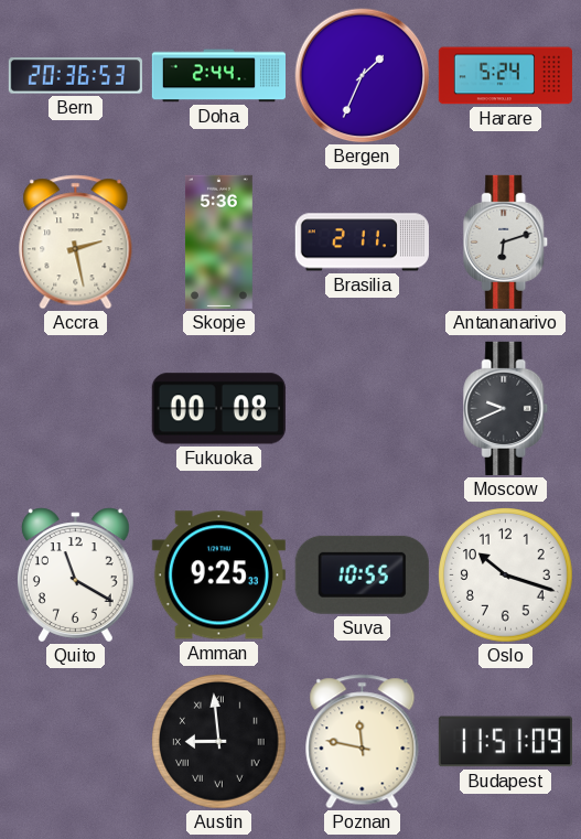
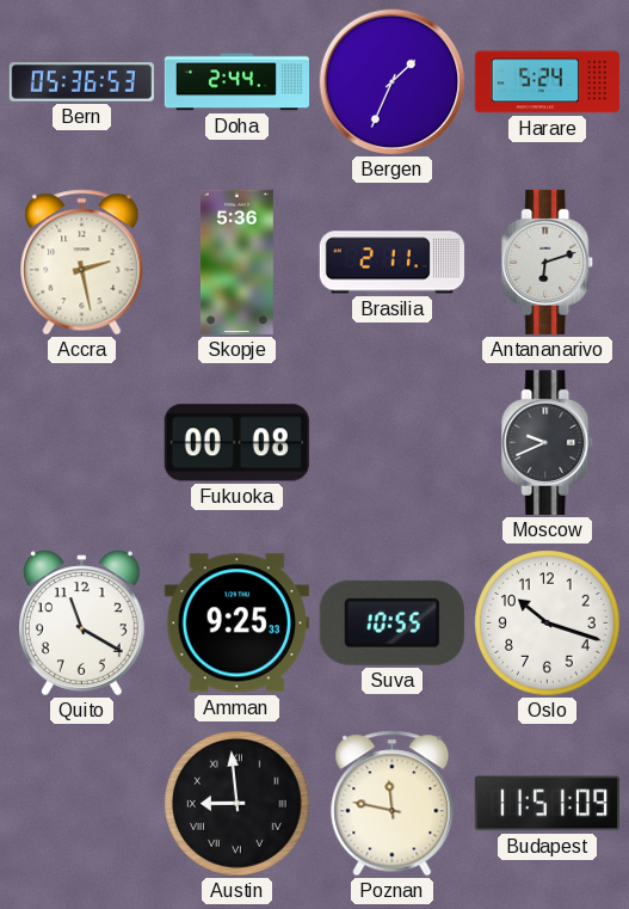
Bern: 20:36 -> 05:36
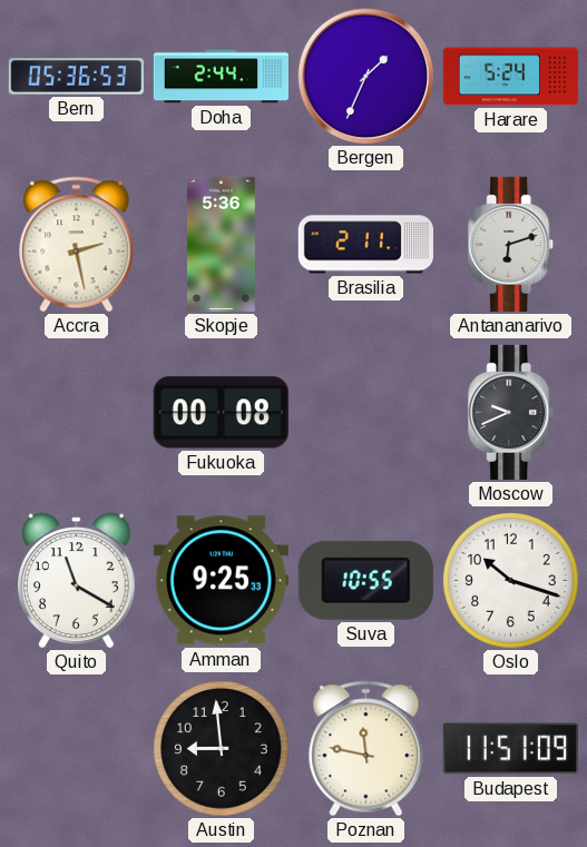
Austin numerals: Roman -> Arabic
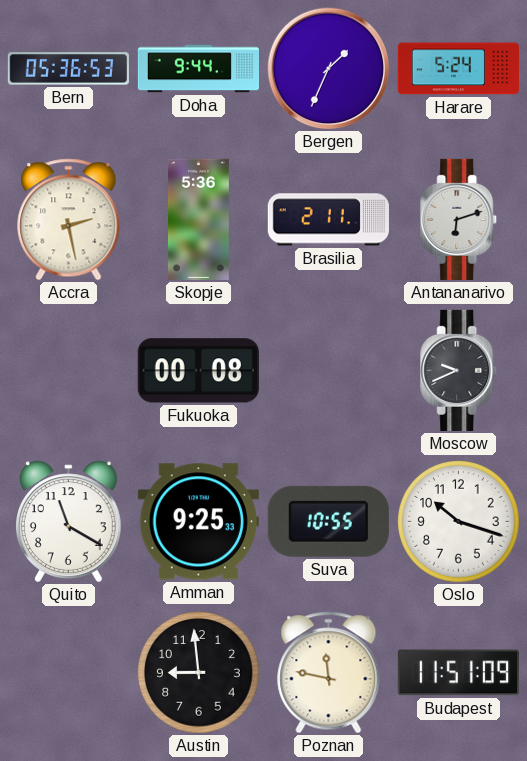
Doha: 2:44 -> 9:44
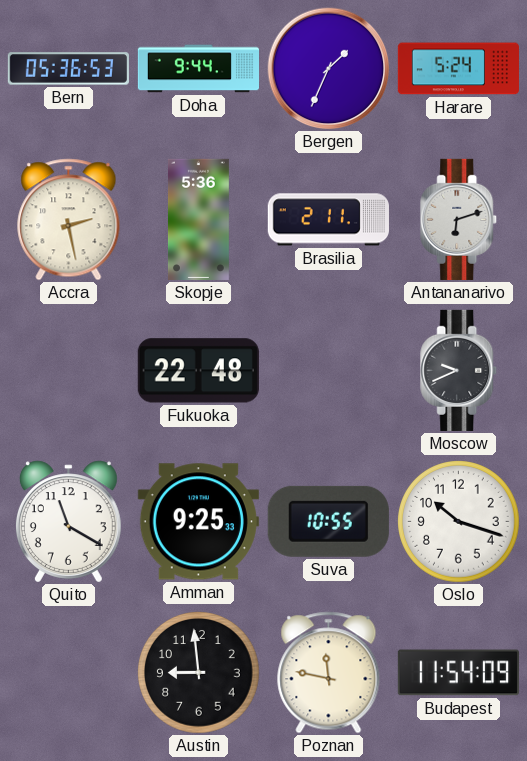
Fukuoka: 00:08 -> 22:48
Budapest: 11:51 -> 11:54
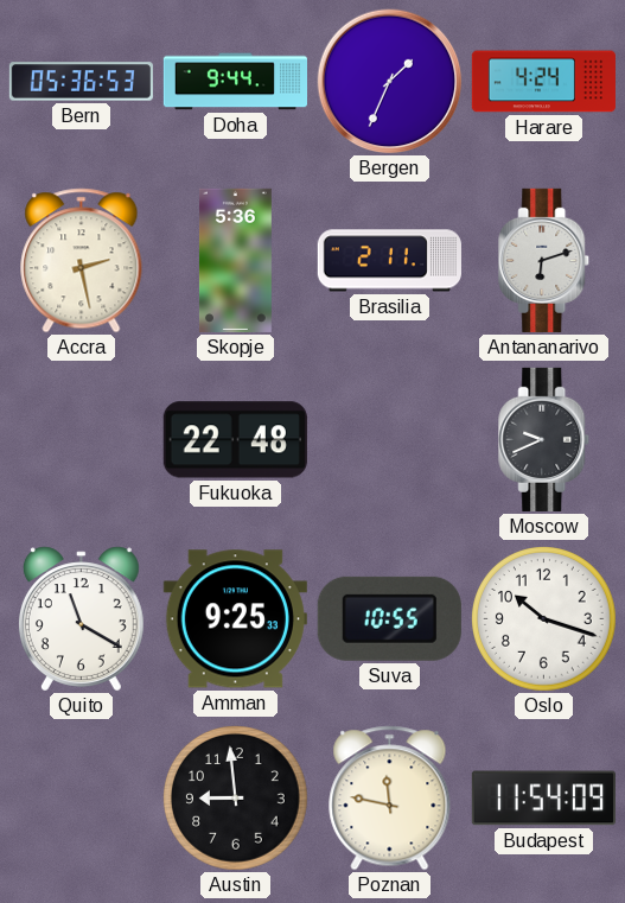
Harare: 5:24 -> 4:24
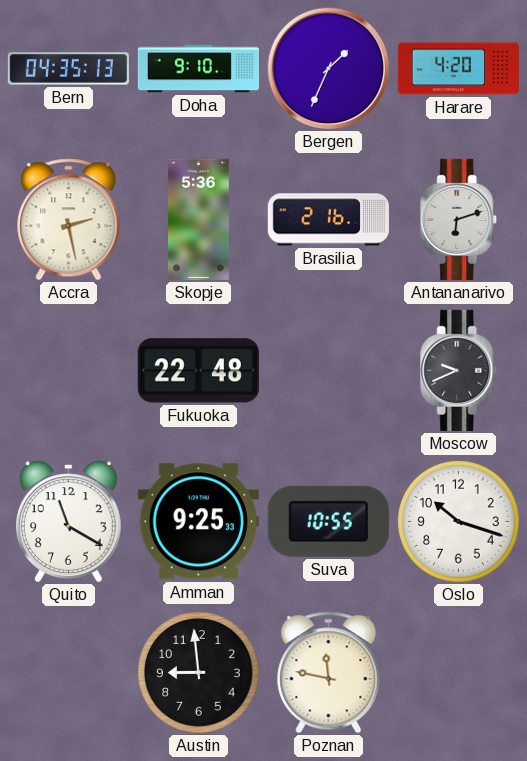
Bern: 05:36 -> 04:35
Doha: 9:44 -> 9:10
Harare: 4:24 -> 4:20
Brasilia: 2:11 -> 2:16
Budapest: 11:54 -> none
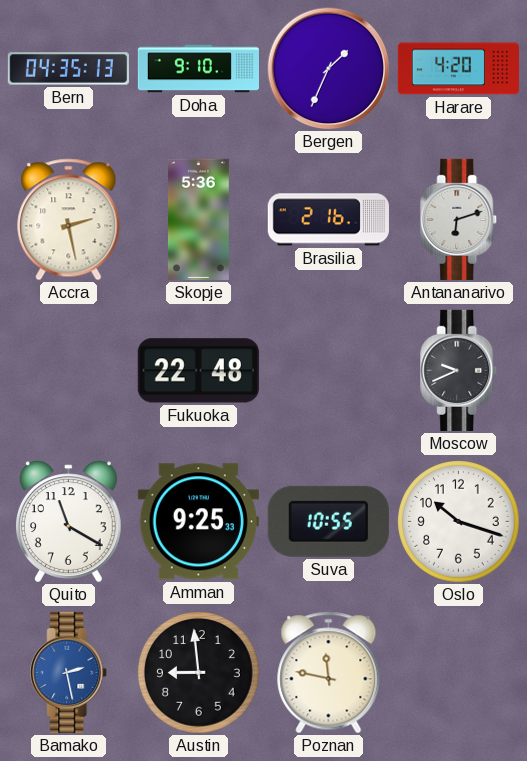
Bamako: none -> 2:28
